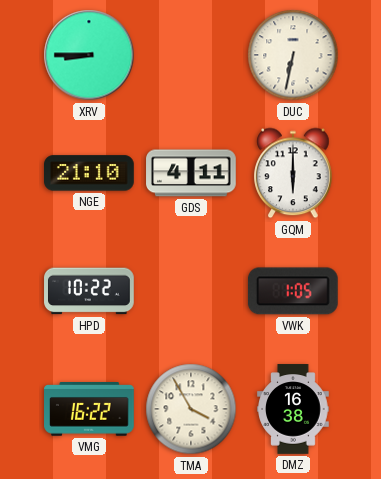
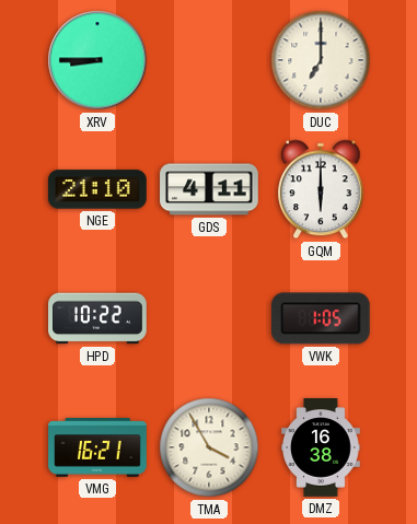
DUC: 6:32 -> 7:00
VMG: 16:22 -> 16:21
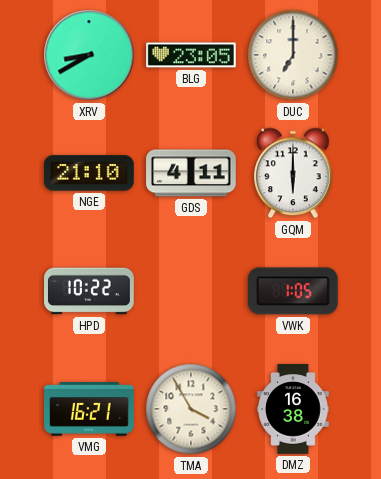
XRV: 8:45 -> 8:40
BLG: none -> 23:05
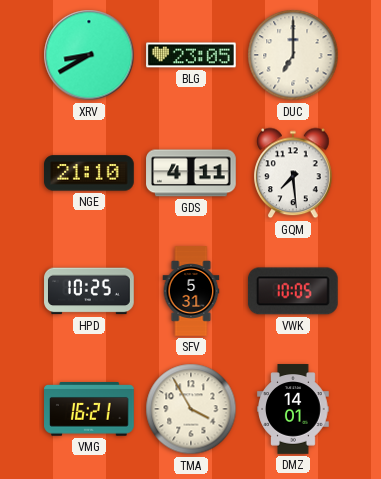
GQM: 6:00 -> 7:29
HPD: 10:22 -> 10:25
SFV: none -> 5:31
VWK: 1:05 -> 10:05
DMZ: 16:38 -> 14:01
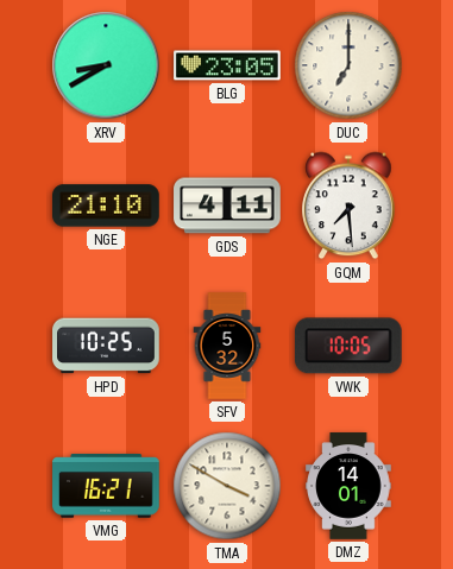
SFV: 5:31 -> 5:32
TMA: 3:55 -> 3:50
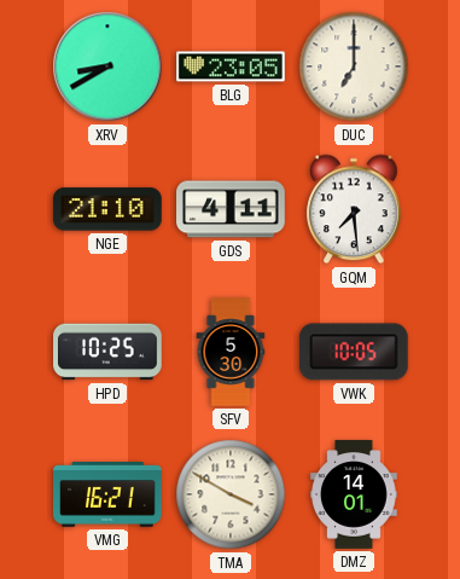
SFV: 5:32 -> 5:30
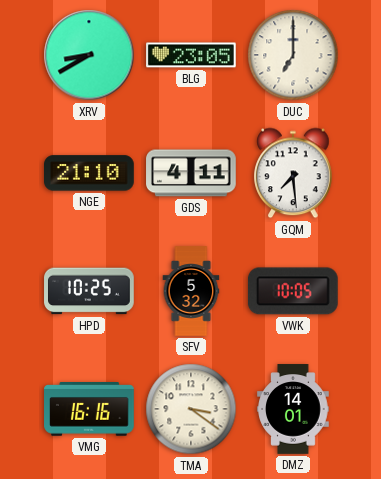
SFV: 5:30 -> 5:32
VMG: 16:21 -> 16:16
TMA: 3:50 -> 3:21
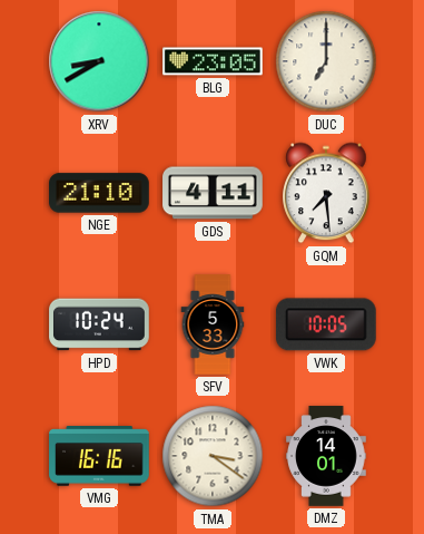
HPD: 10:25 -> 10:24
SFV: 5:32 -> 5:33
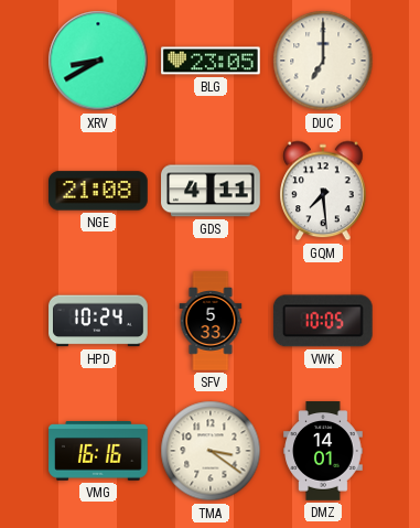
NGE: 21:10 -> 21:08
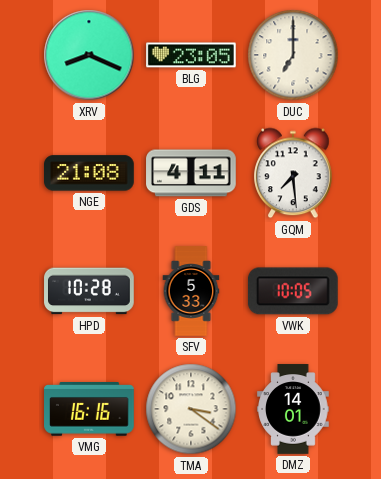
XRV: 8:40 -> 8:19
HPD: 10:24 -> 10:28
